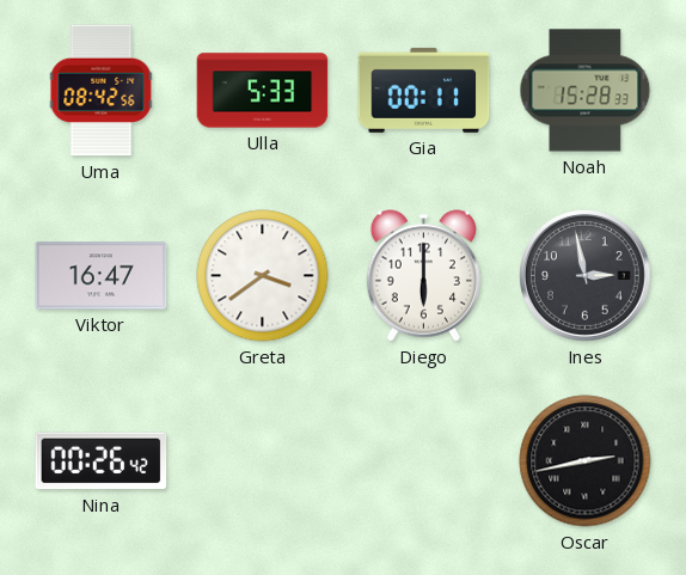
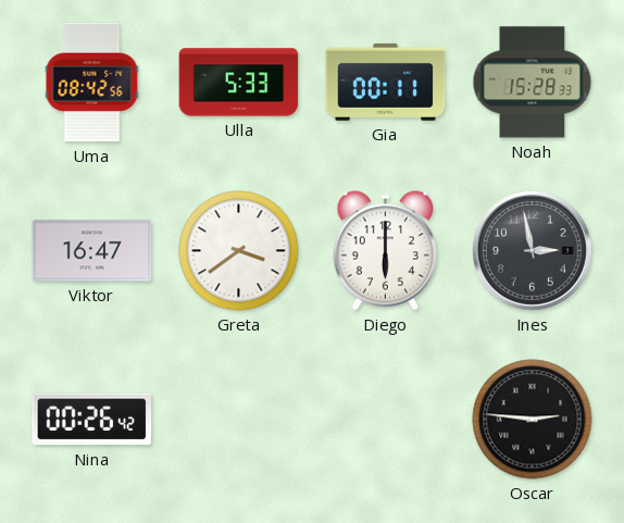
Oscar: 2:43 -> 2:46
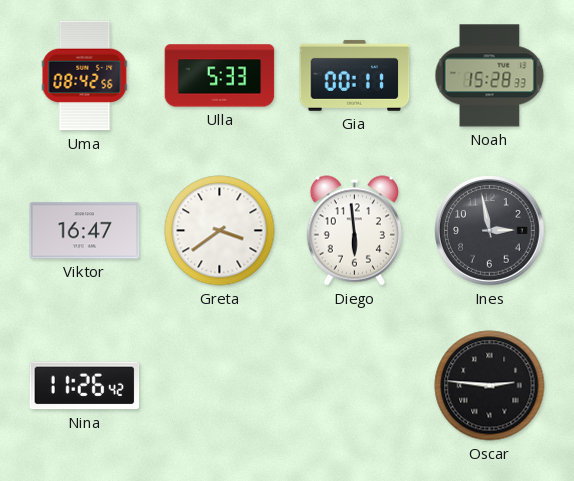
Diego: 6:00 -> 5:59
Nina: 00:26 -> 11:26
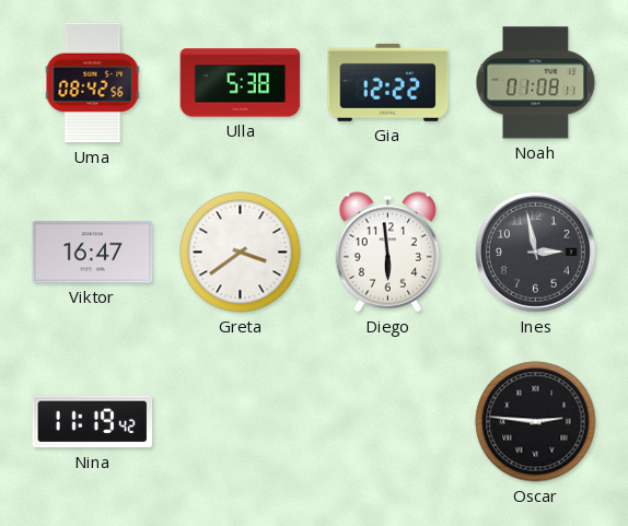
Ulla: 5:33 -> 5:38
Gia: 00:11 -> 12:22
Noah: 15:28 -> 01:08
Nina: 11:26 -> 11:19
